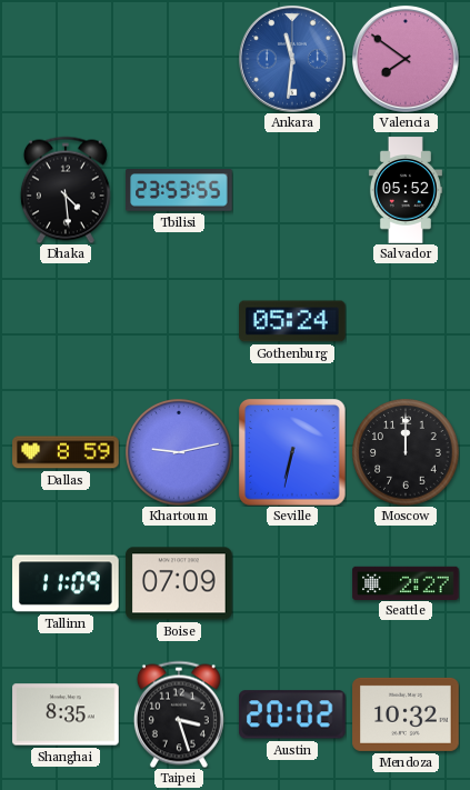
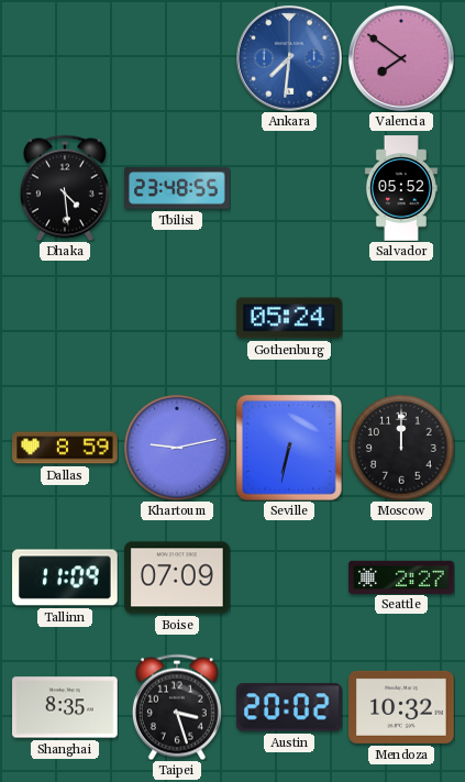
Ankara: 11:31 -> 7:31
Tbilisi: 23:53 -> 23:48
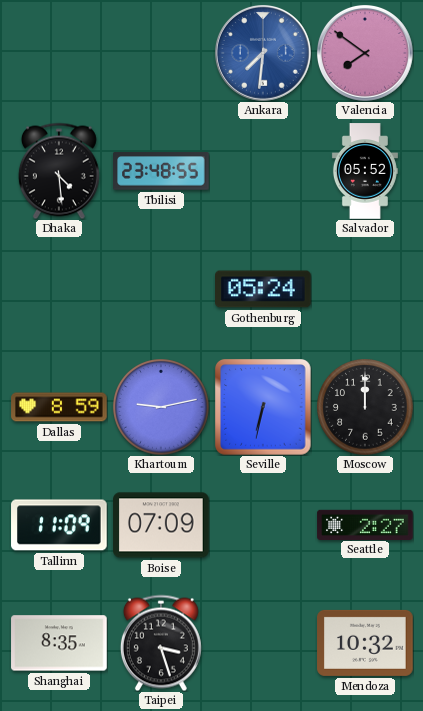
Austin: 20:02 -> none
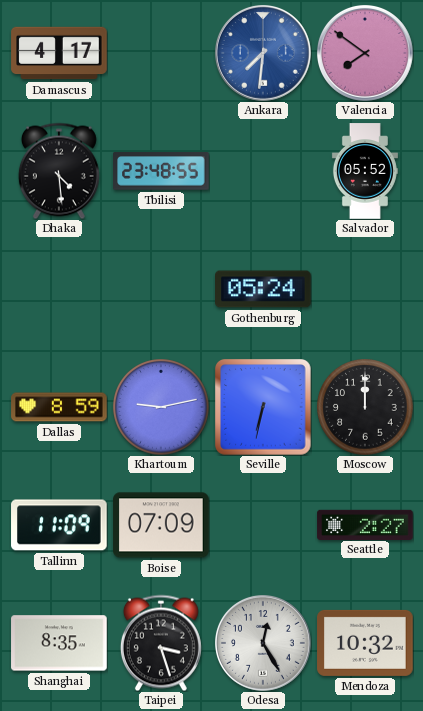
Damascus: none -> 4:17
Odesa: none -> 12:25
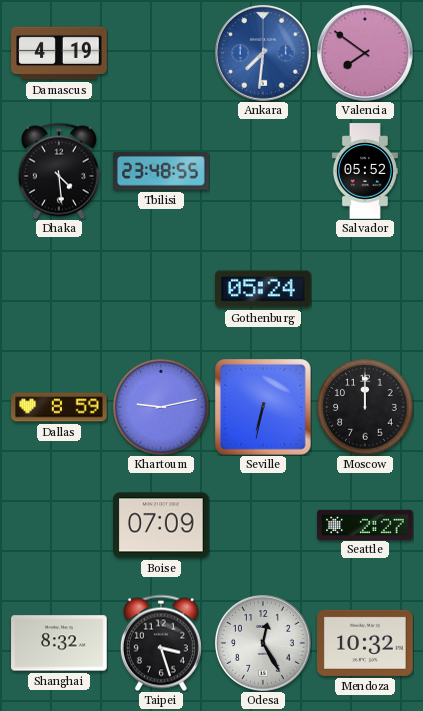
Damascus: 4:17 -> 4:19
Tallinn: 11:09 -> none
Shanghai: 8:35 -> 8:32
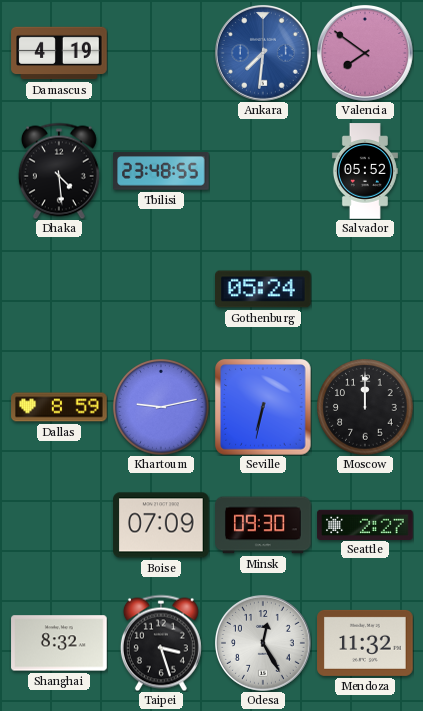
Minsk: none -> 09:30
Mendoza: 10:32 -> 11:32
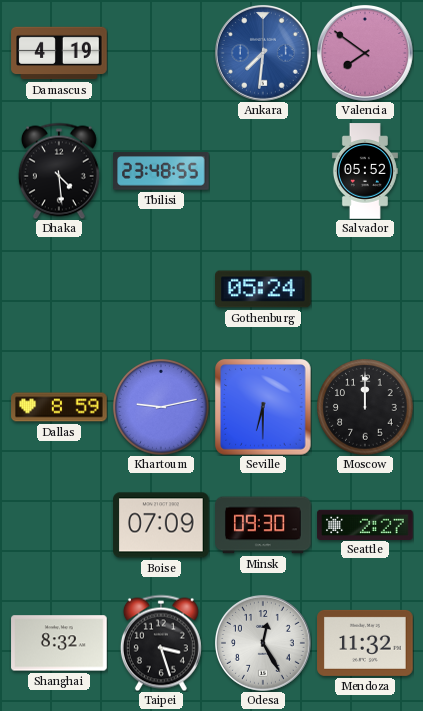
Seville: 6:32 -> 6:30
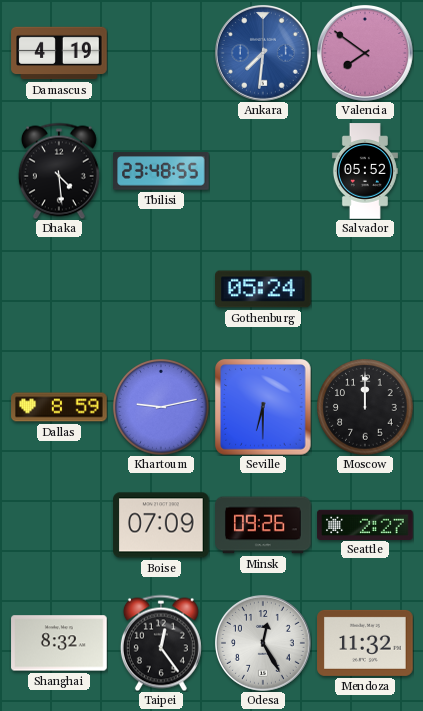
Minsk: 09:30 -> 09:26
Taipei: 3:27 -> 12:24
